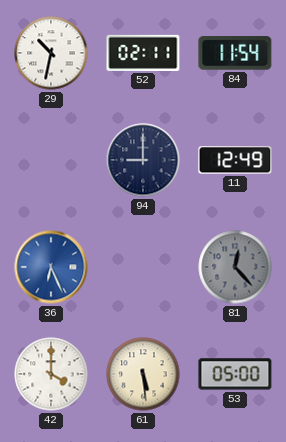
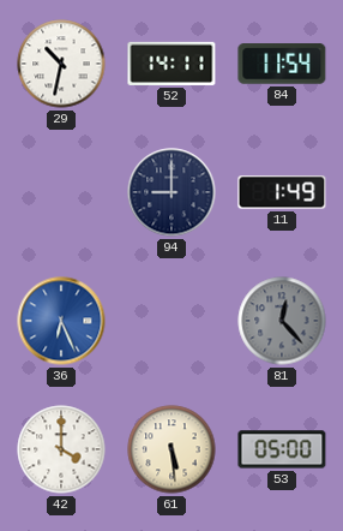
52: 02:11 -> 14:11
11: 12:49 -> 1:49
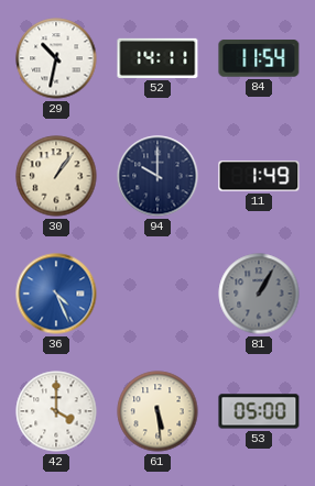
30: none -> 1:06
94: 9:00 -> 10:00
36: 6:26 -> 4:26
81: 12:23 -> 1:05
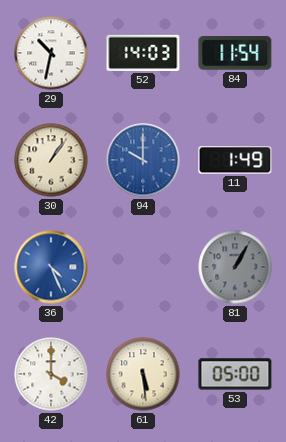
52: 14:11 -> 14:03
94 dial: navy -> blue
